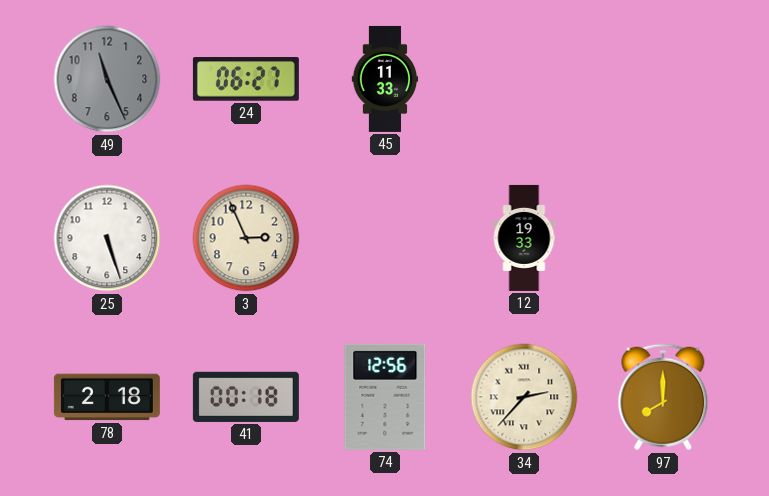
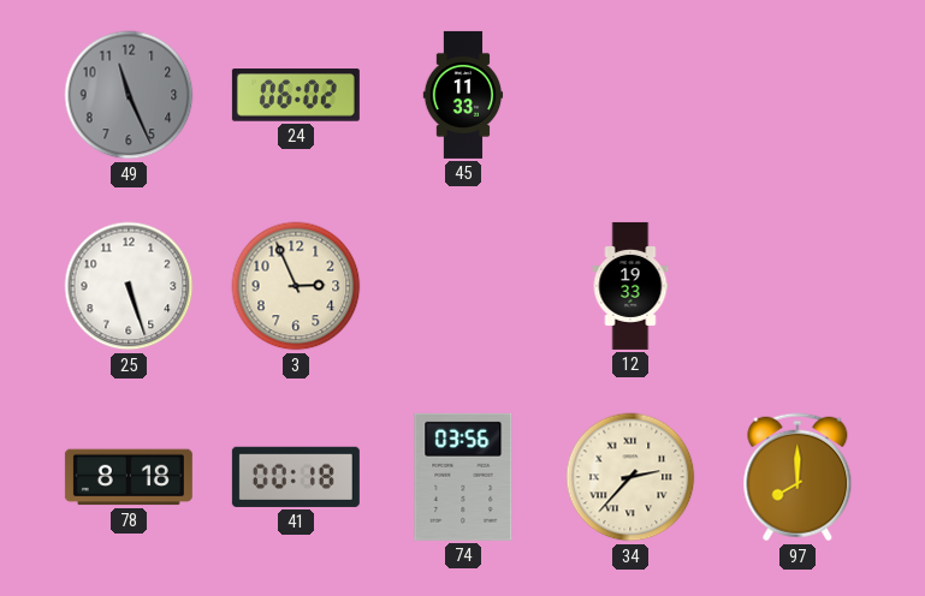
24: 06:27 -> 06:02
78: 2:18 -> 8:18
74: 12:56 -> 03:56
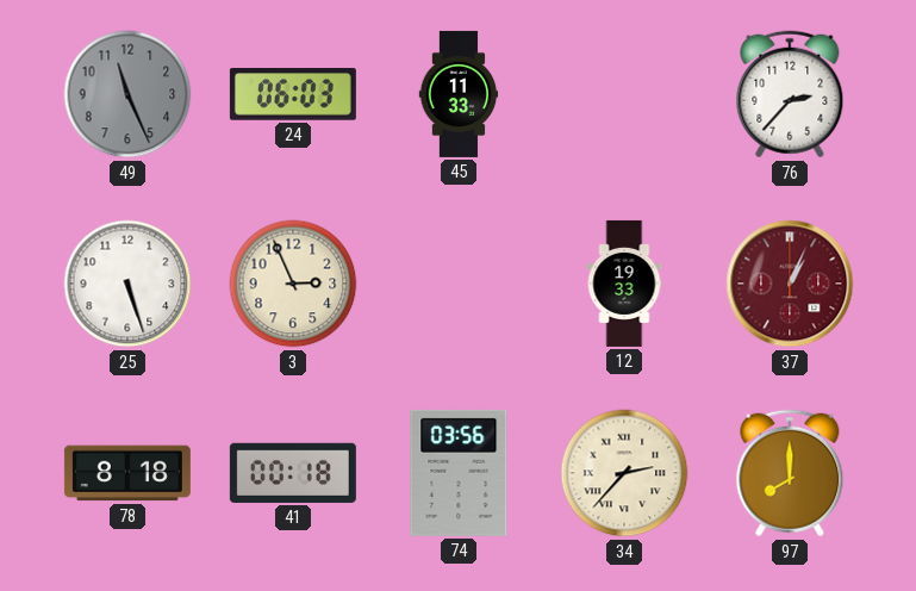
24: 06:02 -> 06:03
76: none -> 2:37
37: none -> 1:04
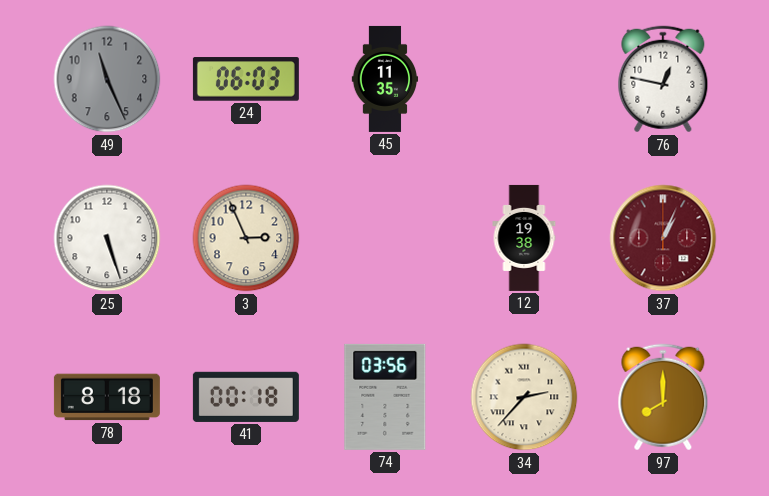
45: 11:33 -> 11:35
76: 2:37 -> 12:47
12: 19:33 -> 19:38
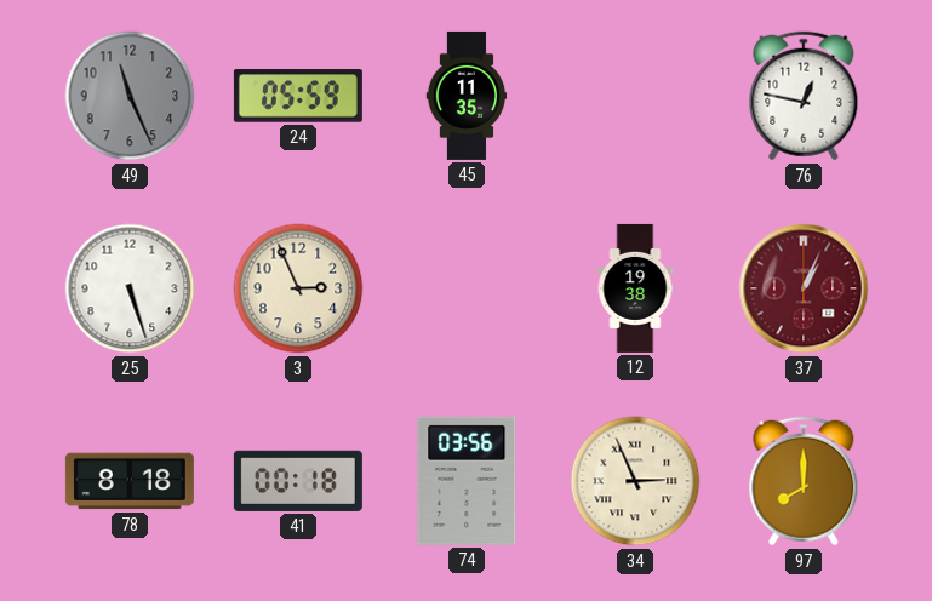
24: 06:03 -> 05:59
34: 2:37 -> 2:56
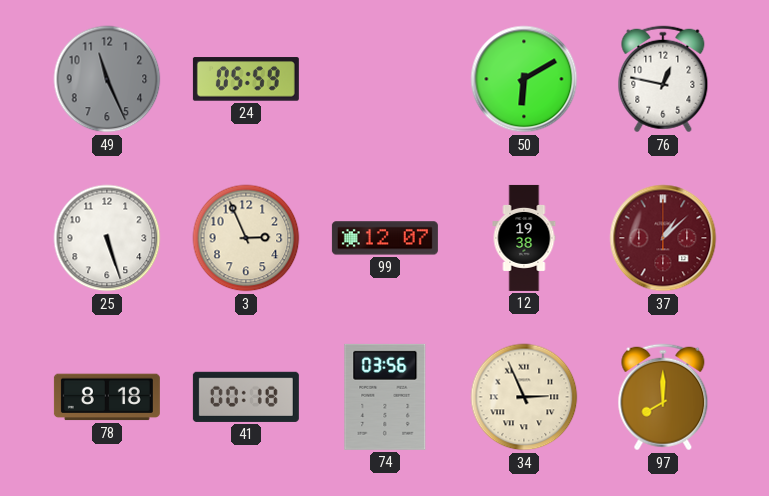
45: 11:35 -> none
50: none -> 6:10
99: none -> 12:07
37: 1:04 -> 1:08
